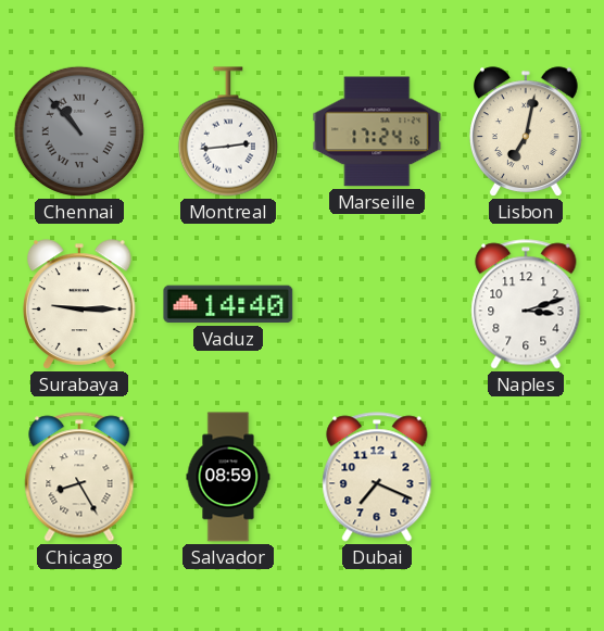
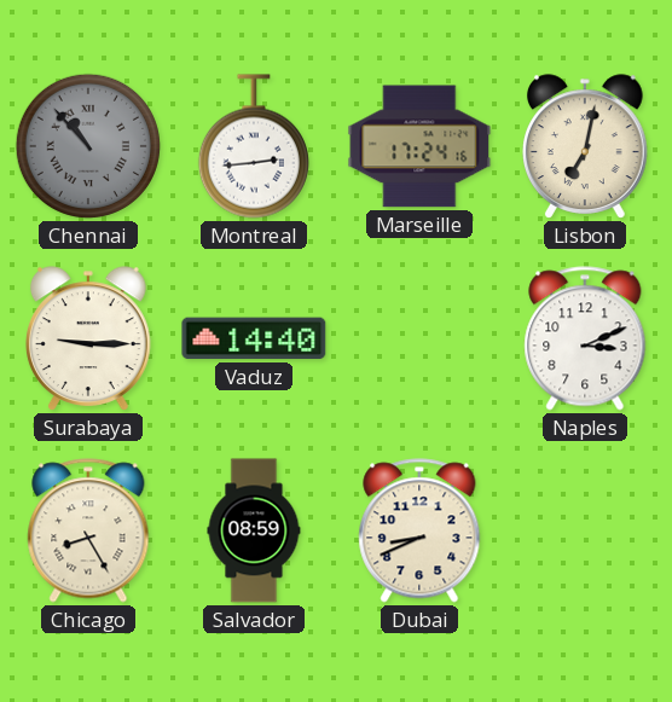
Naples: 3:12 -> 3:11
Dubai: 7:19 -> 8:41
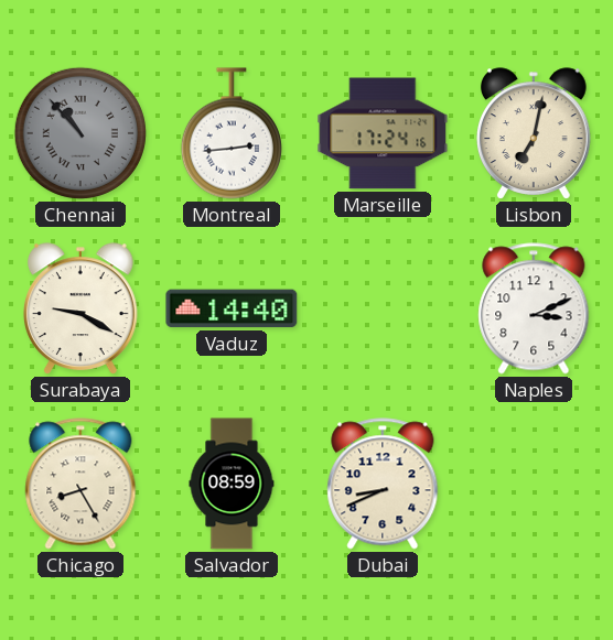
Surabaya: 9:15 -> 9:20
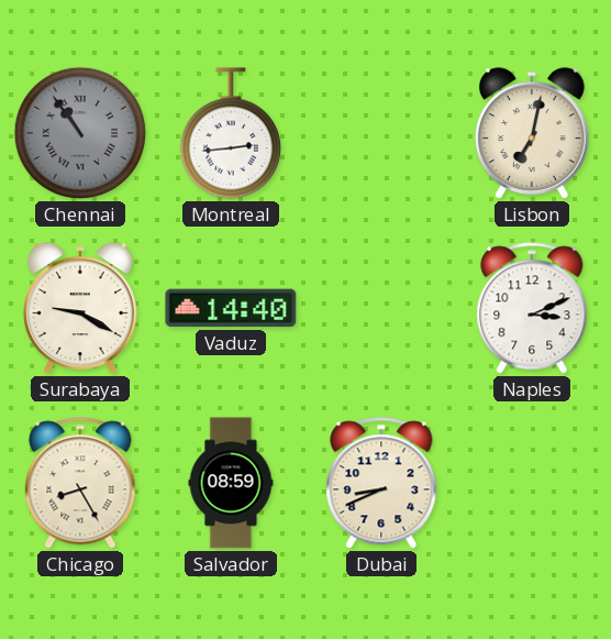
Chennai: 10:53 -> 10:54
Marseille: 17:24 -> none
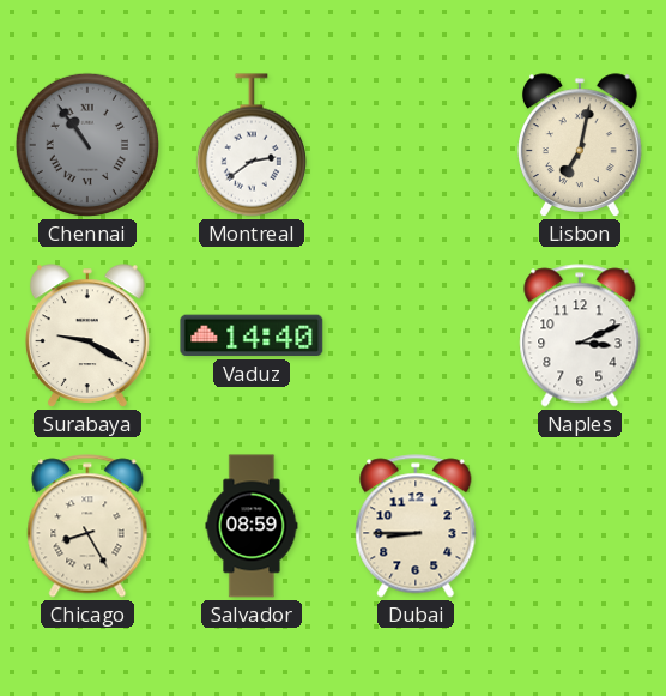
Montreal: 2:44 -> 2:39
Dubai: 8:41 -> 8:45
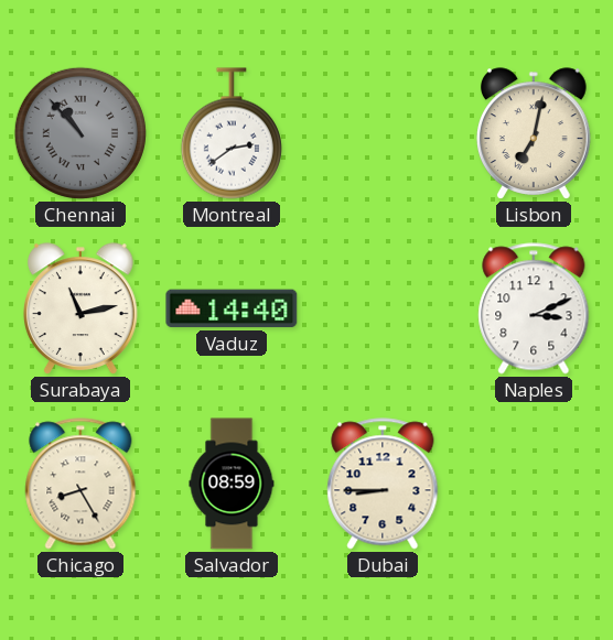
Chennai: 10:54 -> 10:53
Surabaya: 9:20 -> 11:13
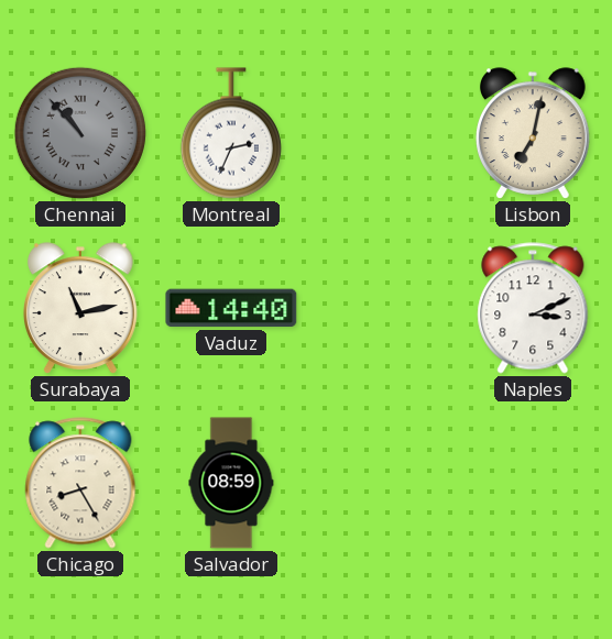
Montreal: 2:39 -> 2:34
Dubai: 8:45 -> none
